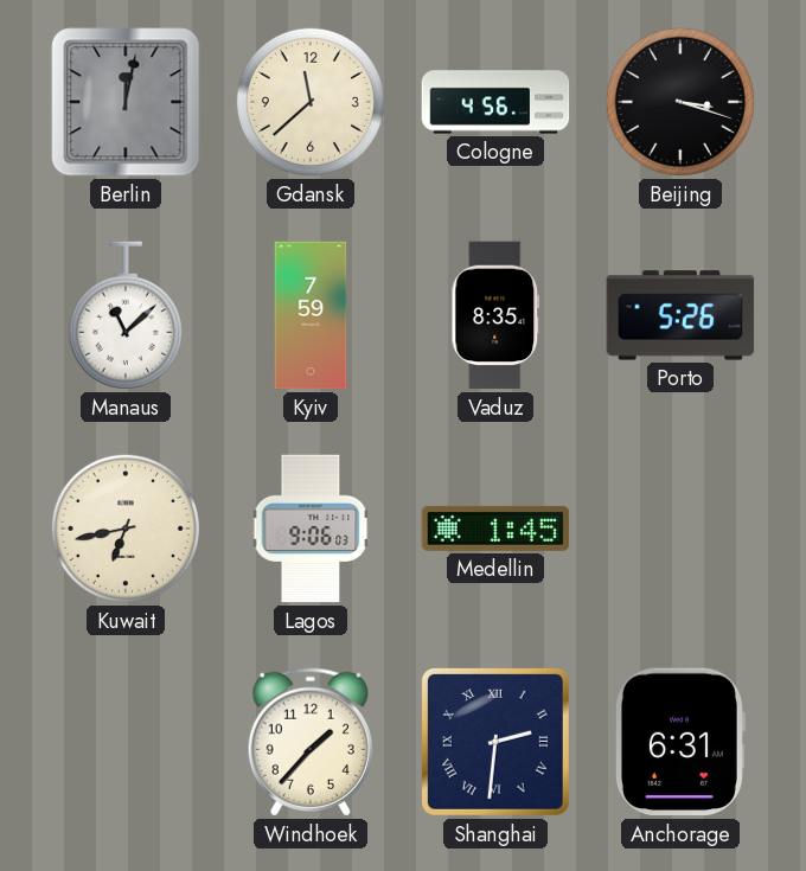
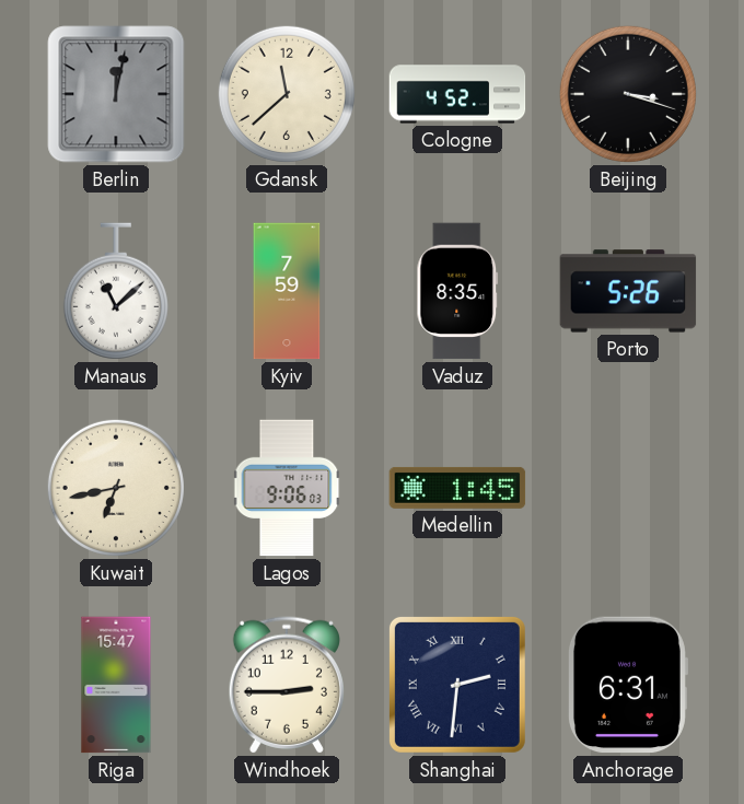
Cologne: 4:56 -> 4:52
Riga: none -> 15:47
Windhoek: 1:37 -> 2:45
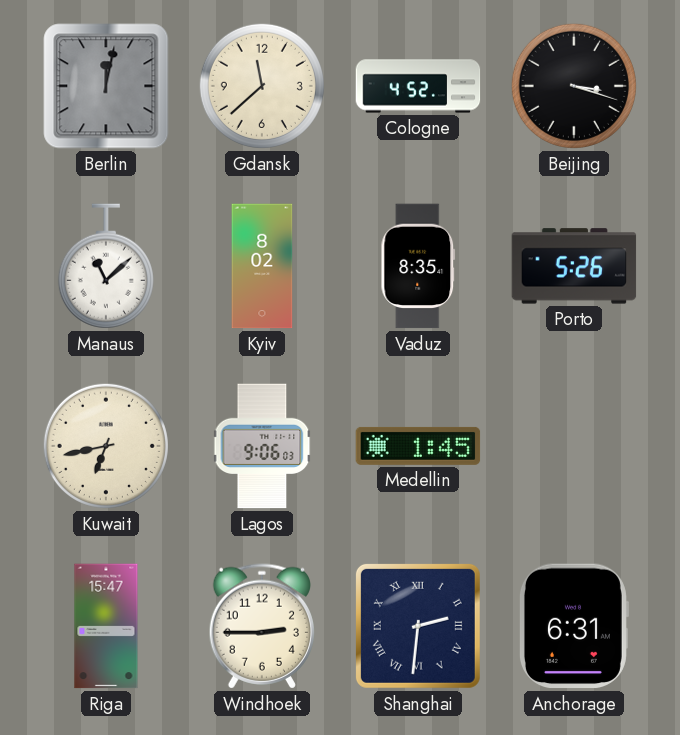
Kyiv: 7:59 -> 8:02
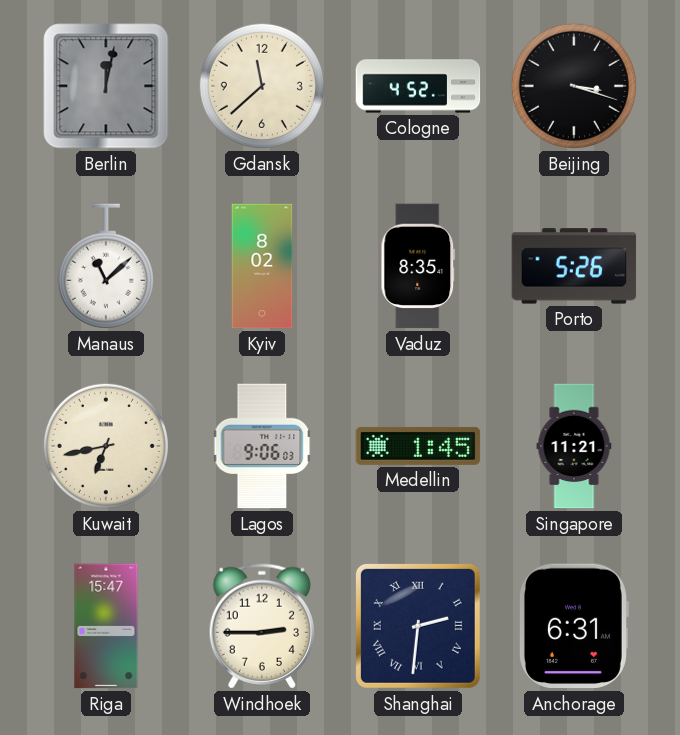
Singapore: none -> 11:21
